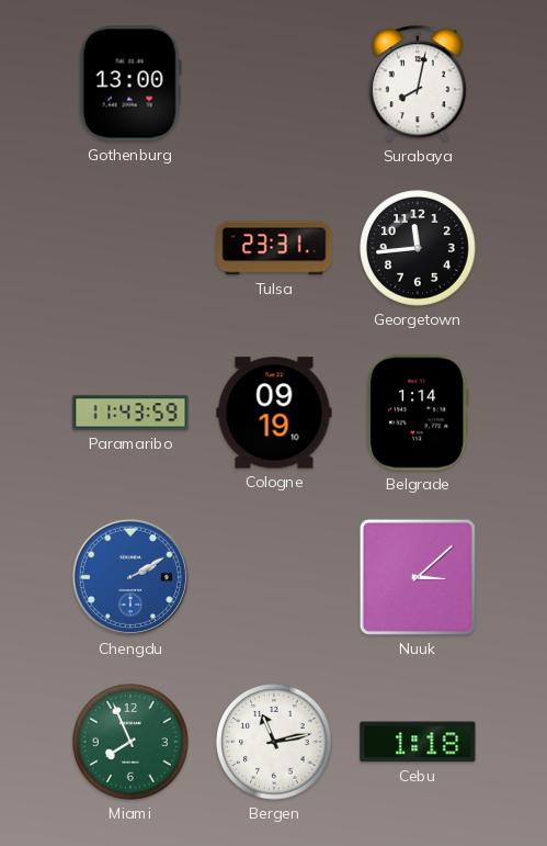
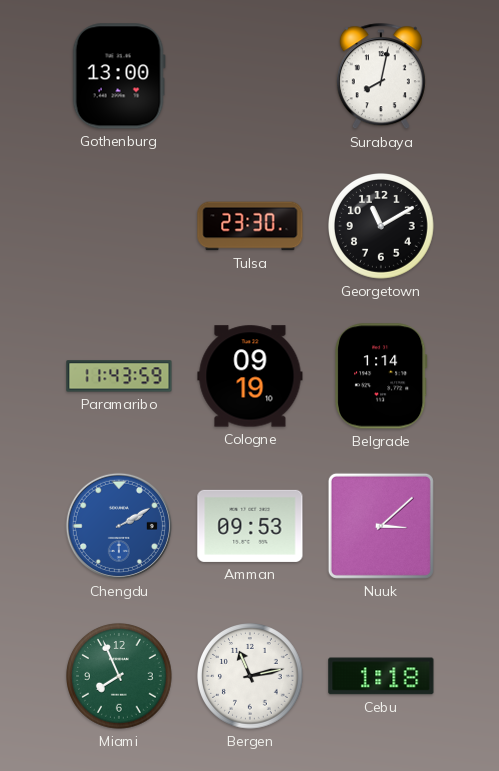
Tulsa: 23:31 -> 23:30
Georgetown: 11:44 -> 11:10
Amman: none -> 09:53
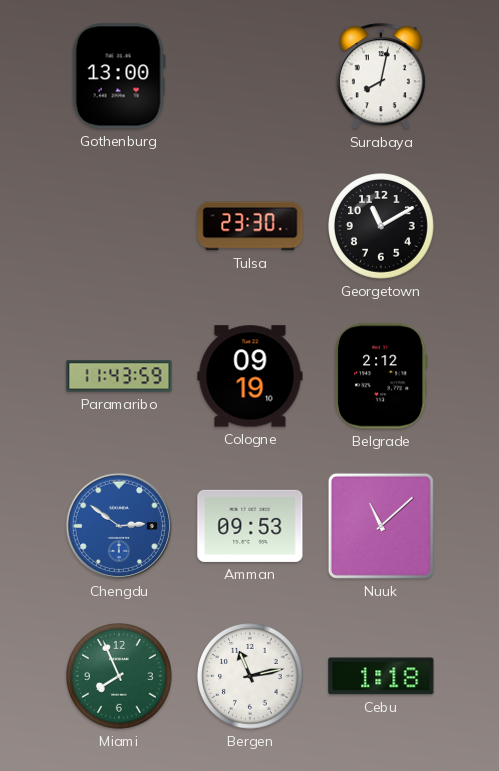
Belgrade: 1:14 -> 2:12
Chengdu: 2:10 -> 2:51
Nuuk: 3:08 -> 11:08
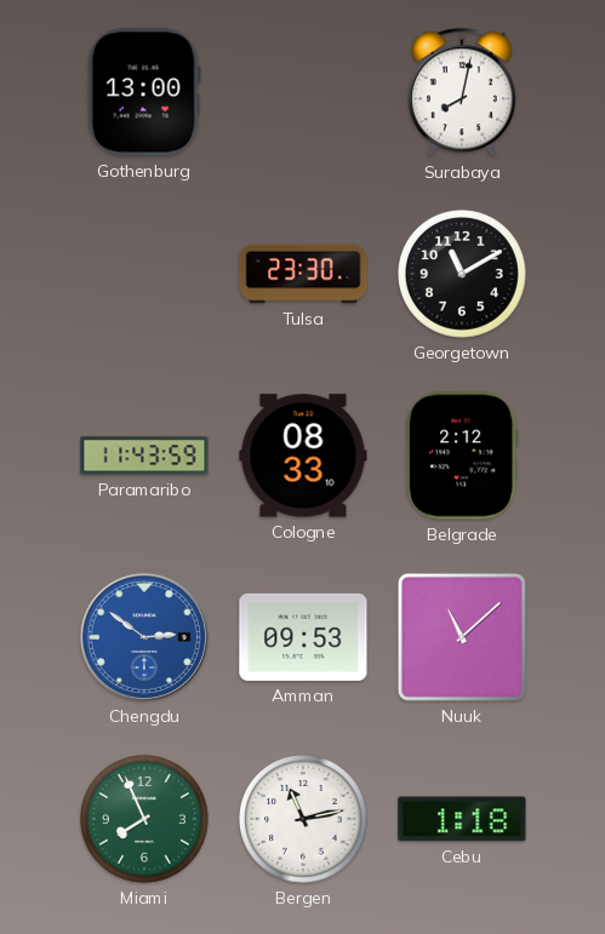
Cologne: 09:19 -> 08:33
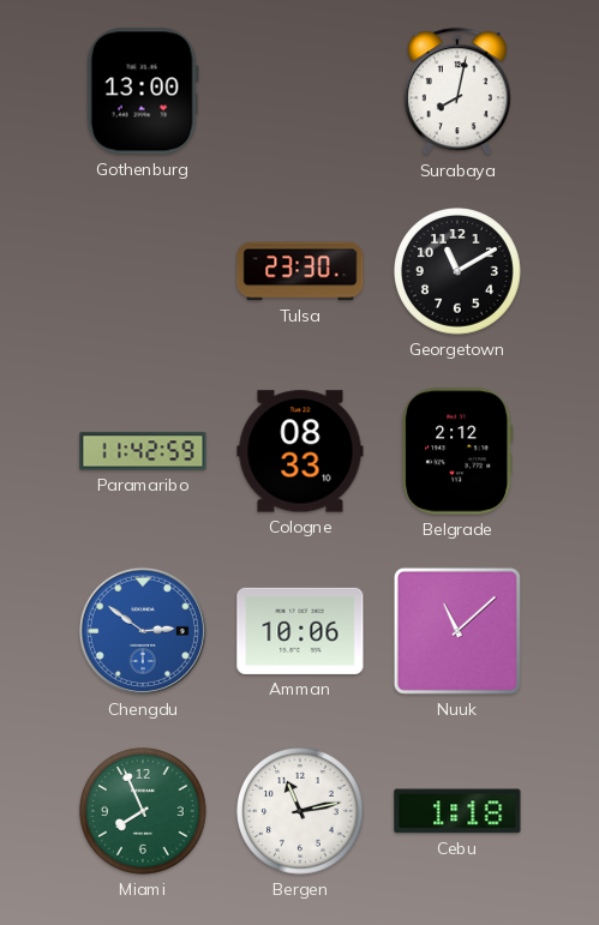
Paramaribo: 11:43 -> 11:42
Amman: 09:53 -> 10:06
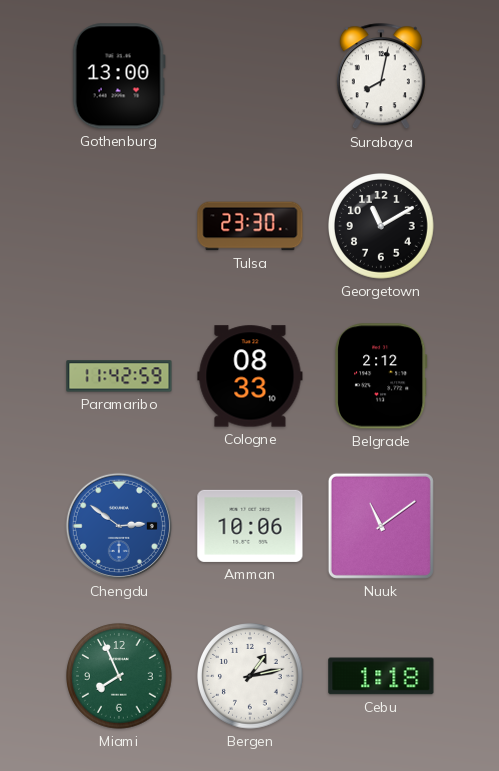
Nuuk: 11:08 -> 11:09
Bergen: 11:13 -> 1:13
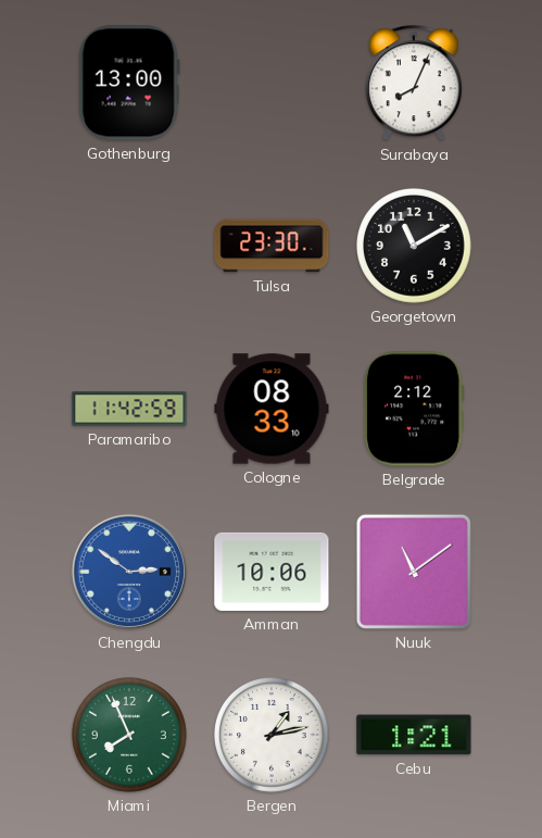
Surabaya: 8:02 -> 8:04
Cebu: 1:18 -> 1:21
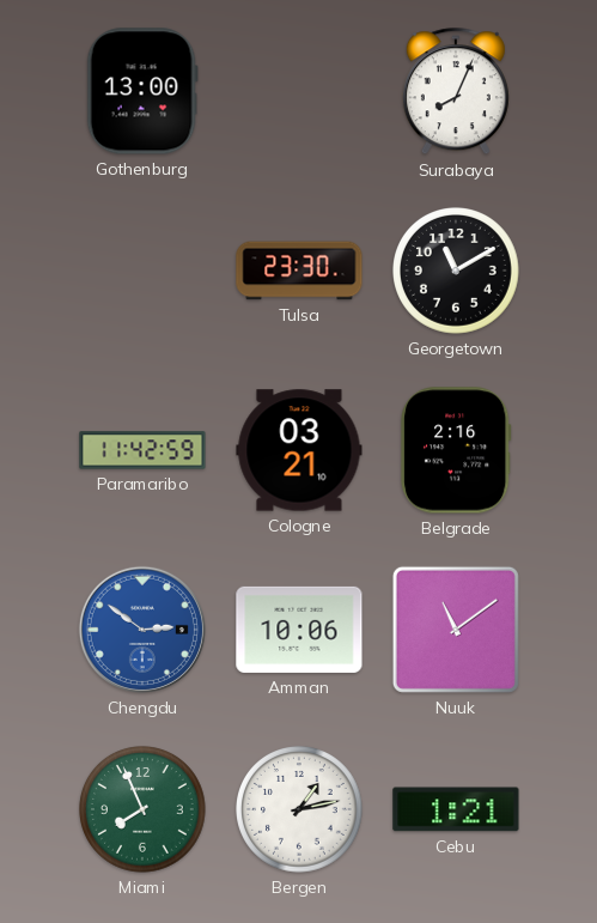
Cologne: 08:33 -> 03:21
Belgrade: 2:12 -> 2:16
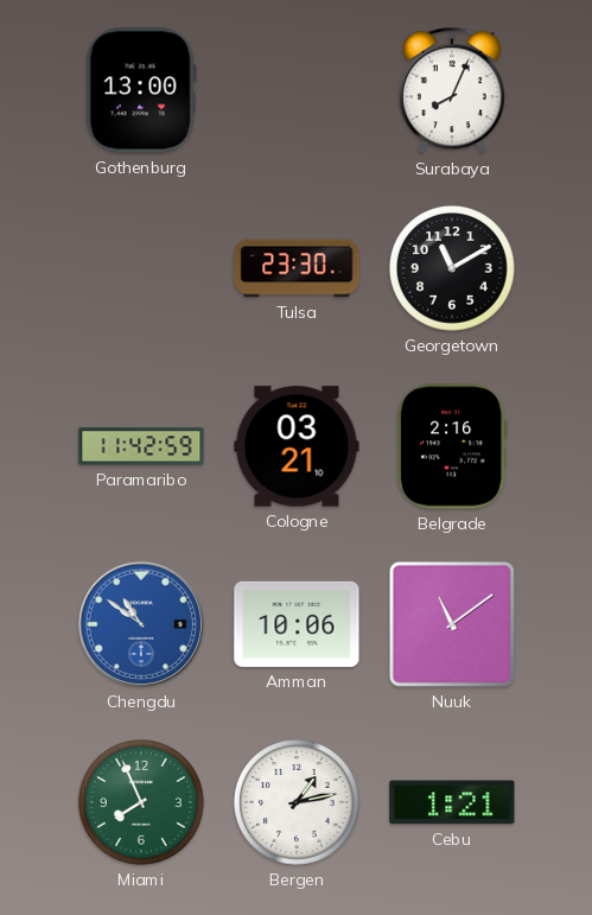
Chengdu: 2:51 -> 10:51
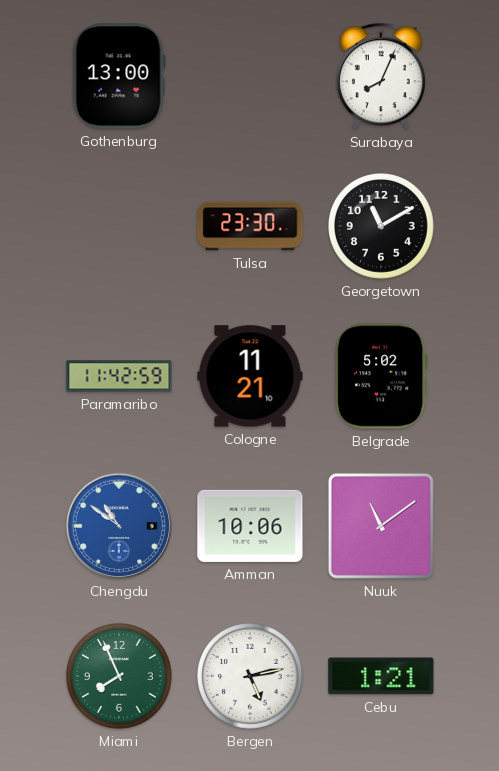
Cologne: 03:21 -> 11:21
Belgrade: 2:16 -> 5:02
Bergen: 1:13 -> 5:13
